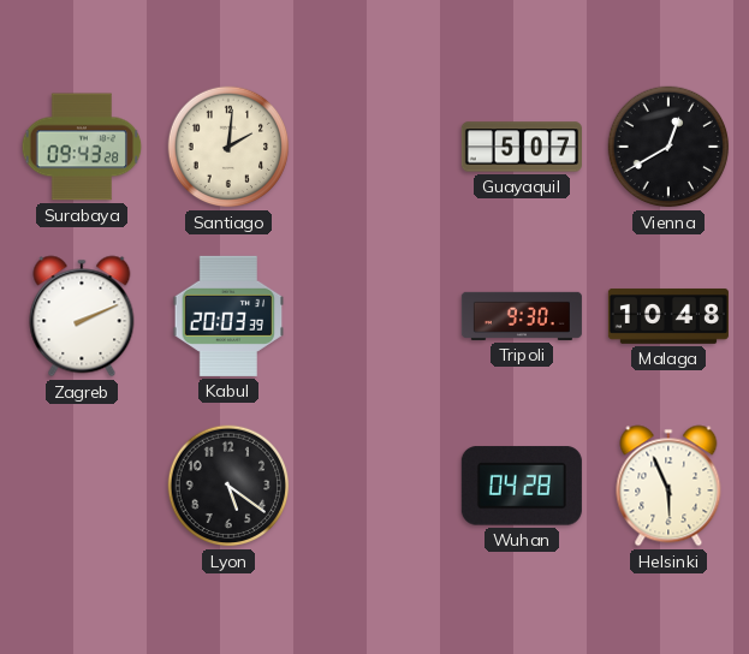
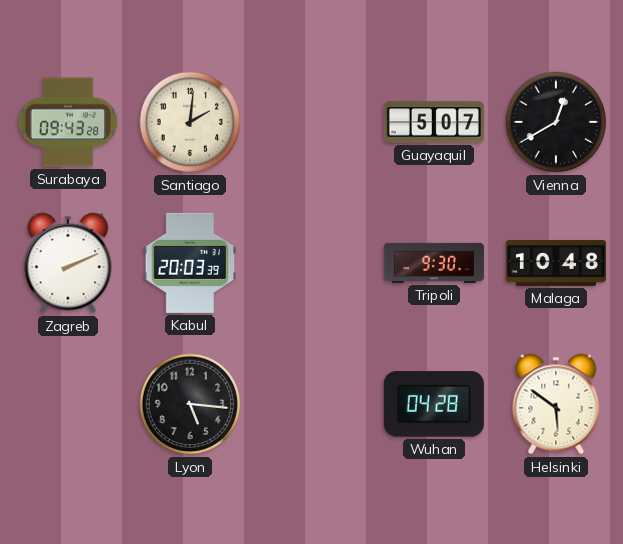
Lyon: 5:21 -> 5:16
Helsinki: 5:56 -> 5:51
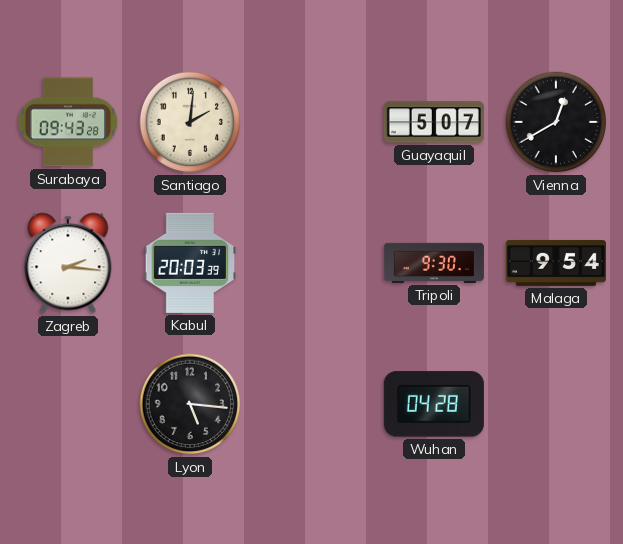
Zagreb: 2:11 -> 2:16
Malaga: 10:48 -> 9:54
Helsinki: 5:51 -> none
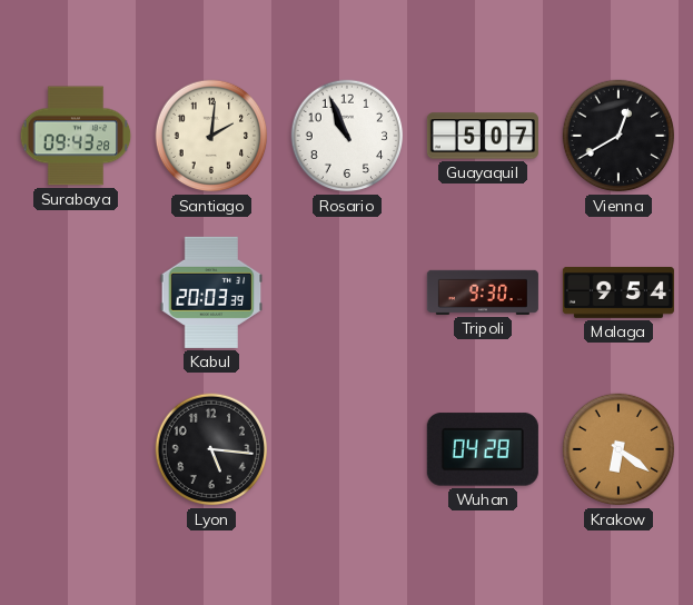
Rosario: none -> 10:56
Zagreb: 2:16 -> none
Krakow: none -> 6:21
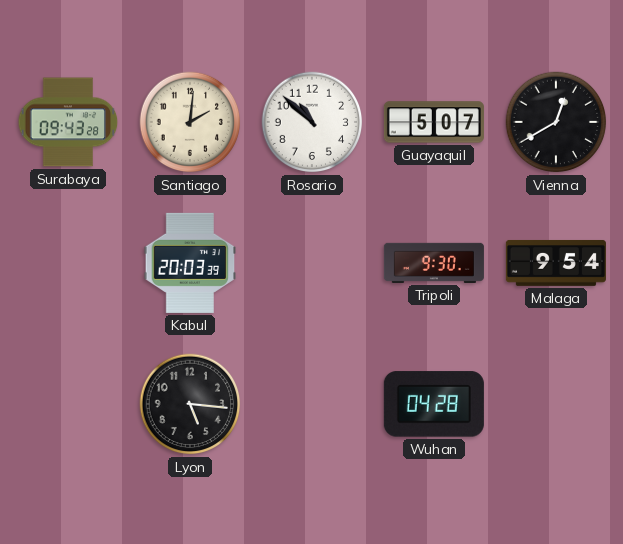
Rosario: 10:56 -> 10:52
Krakow: 6:21 -> none
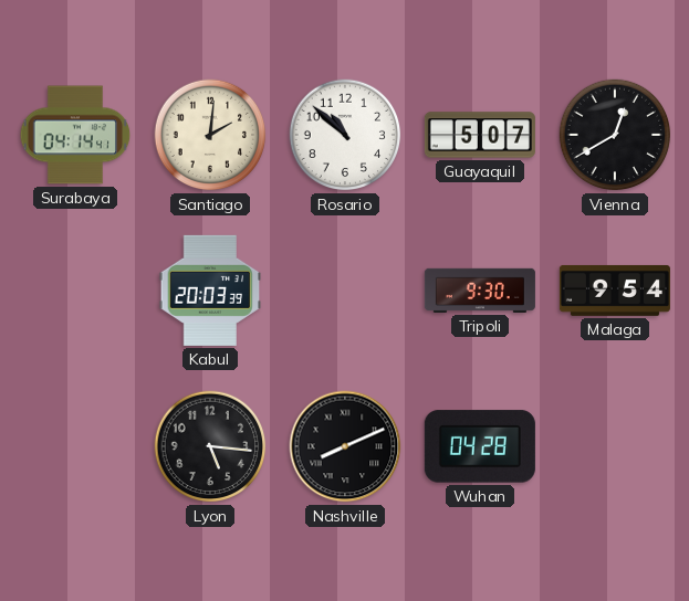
Surabaya: 09:43 -> 04:14
Nashville: none -> 8:11
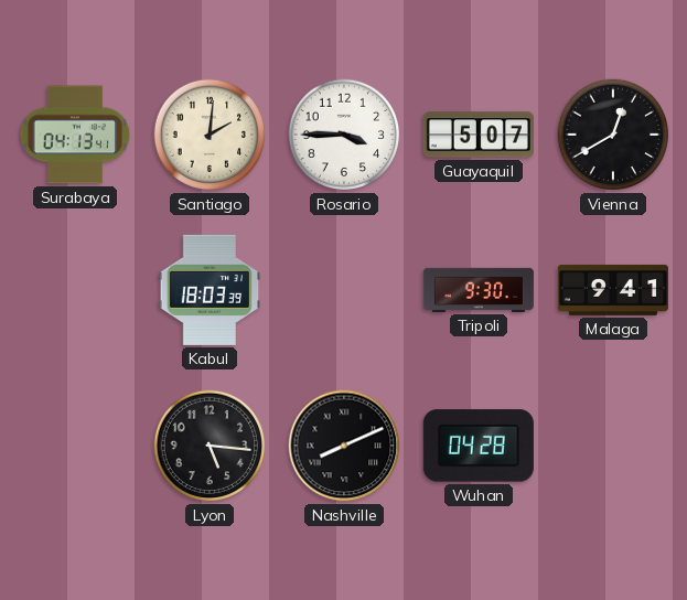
Surabaya: 04:14 -> 04:13
Rosario: 10:52 -> 3:45
Kabul: 20:03 -> 18:03
Malaga: 9:54 -> 9:41
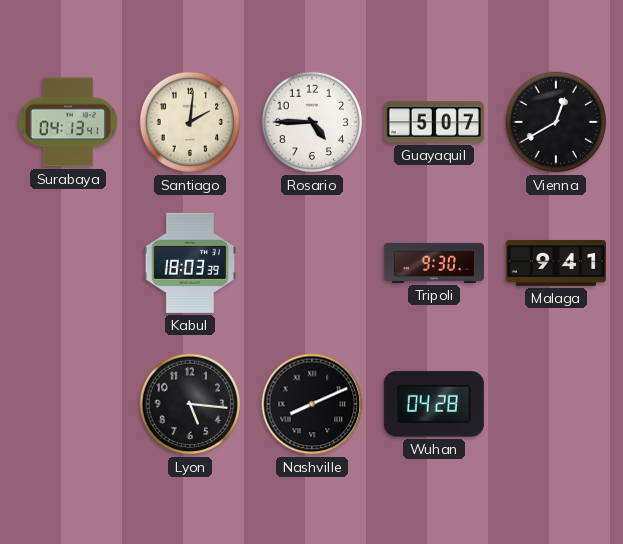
Rosario: 3:45 -> 4:45
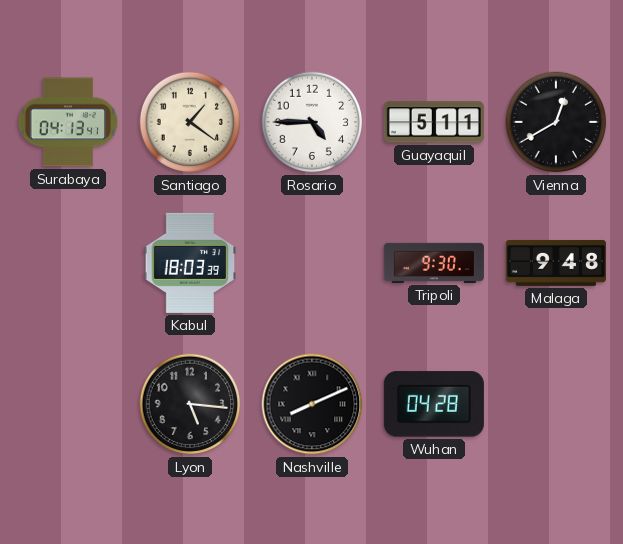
Santiago: 2:01 -> 1:21
Guayaquil: 5:07 -> 5:11
Malaga: 9:41 -> 9:48
